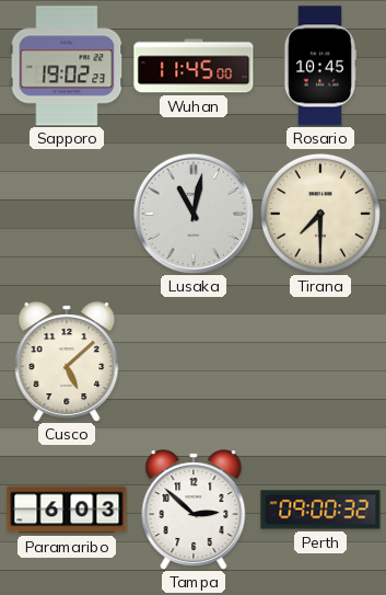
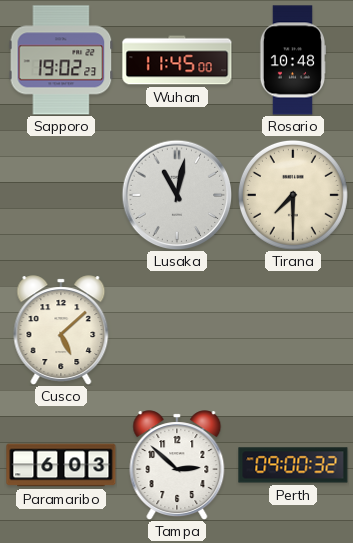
Rosario: 10:45 -> 10:48
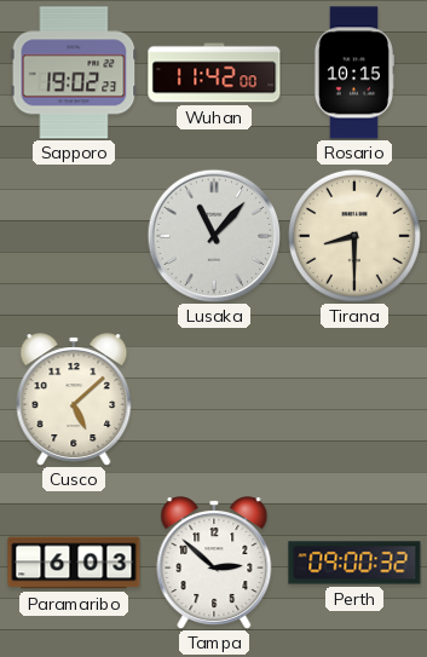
Wuhan: 11:45 -> 11:42
Rosario: 10:48 -> 10:15
Lusaka: 11:02 -> 11:07
Tirana: 7:30 -> 8:30
